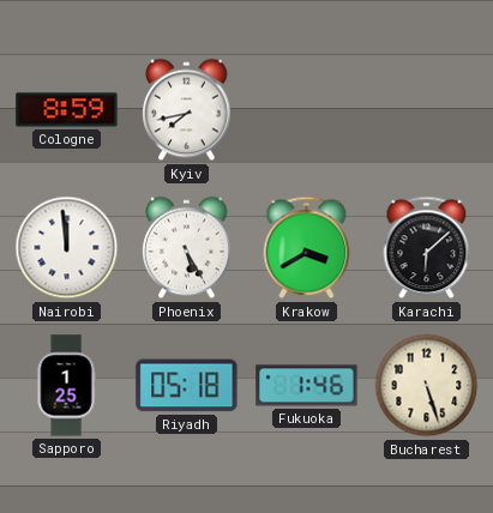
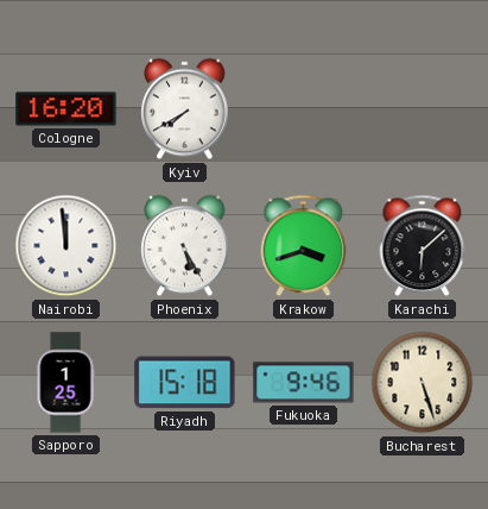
Cologne: 8:59 -> 16:20
Kyiv: 7:43 -> 7:40
Krakow: 3:40 -> 3:42
Riyadh: 05:18 -> 15:18
Fukuoka: 1:46 -> 9:46
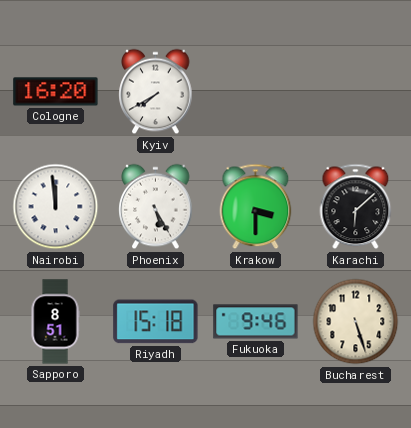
Krakow: 3:42 -> 3:30
Sapporo: 1:25 -> 8:51
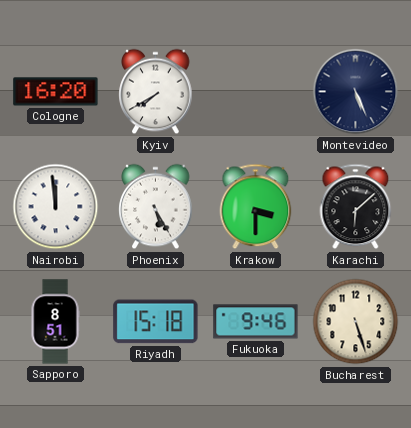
Montevideo: none -> 5:26
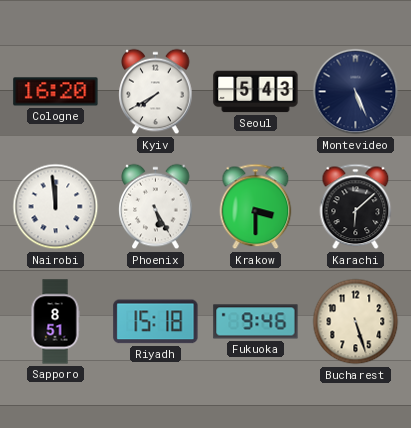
Seoul: none -> 5:43
